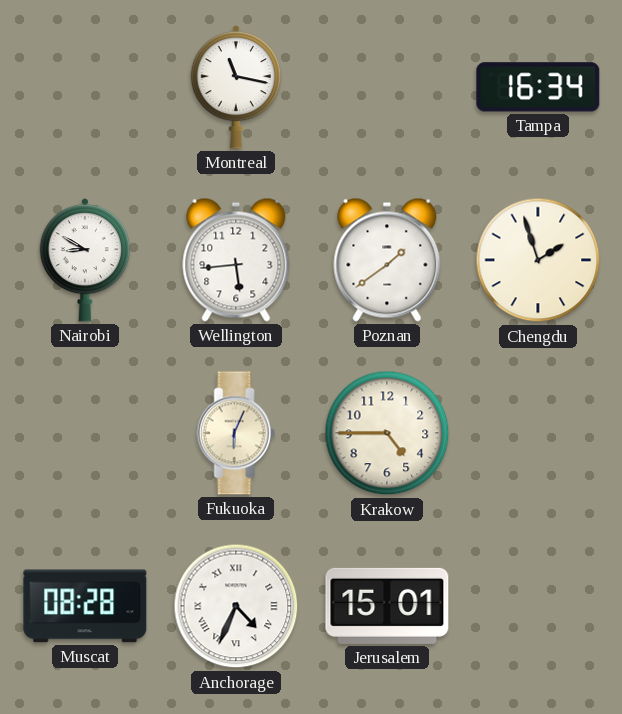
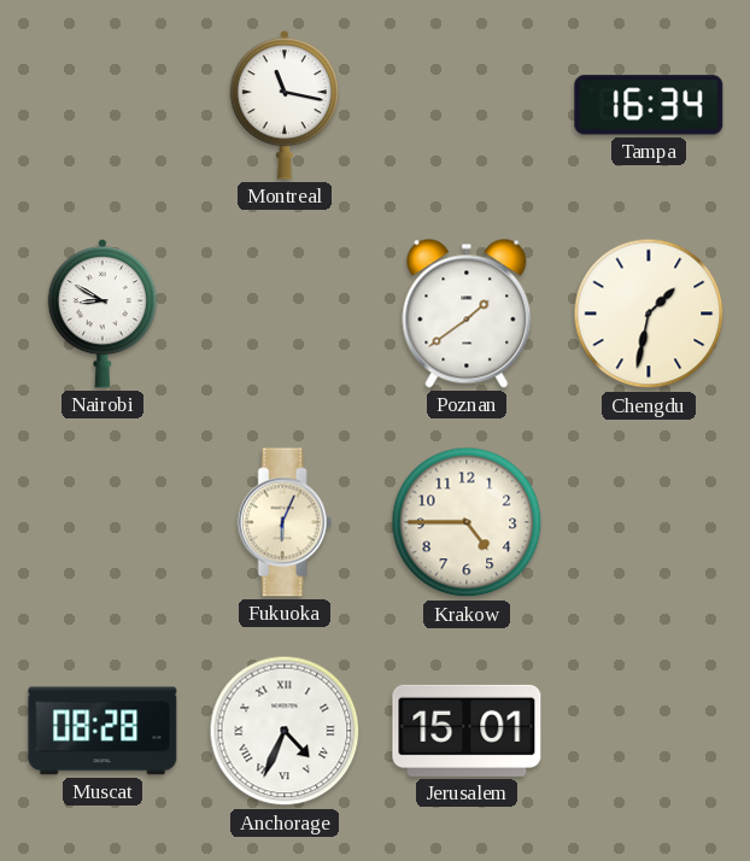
Wellington: 5:44 -> none
Chengdu: 1:57 -> 1:32
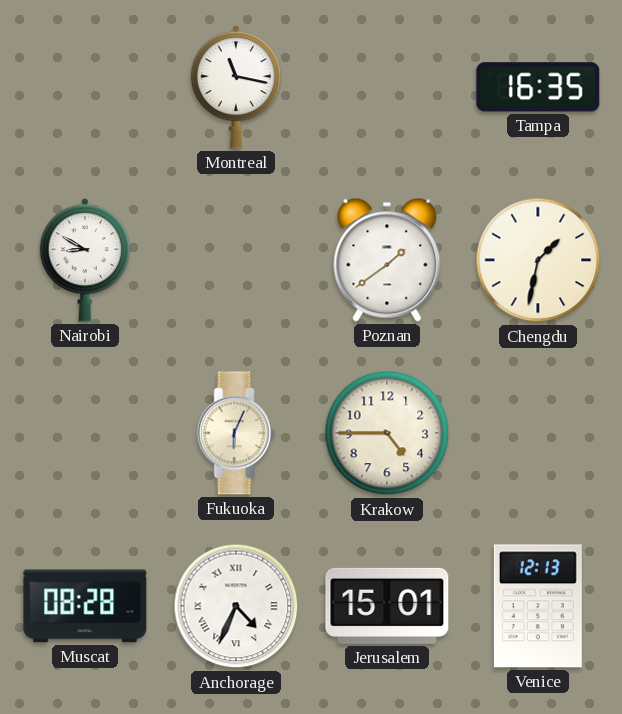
Tampa: 16:34 -> 16:35
Venice: none -> 12:13
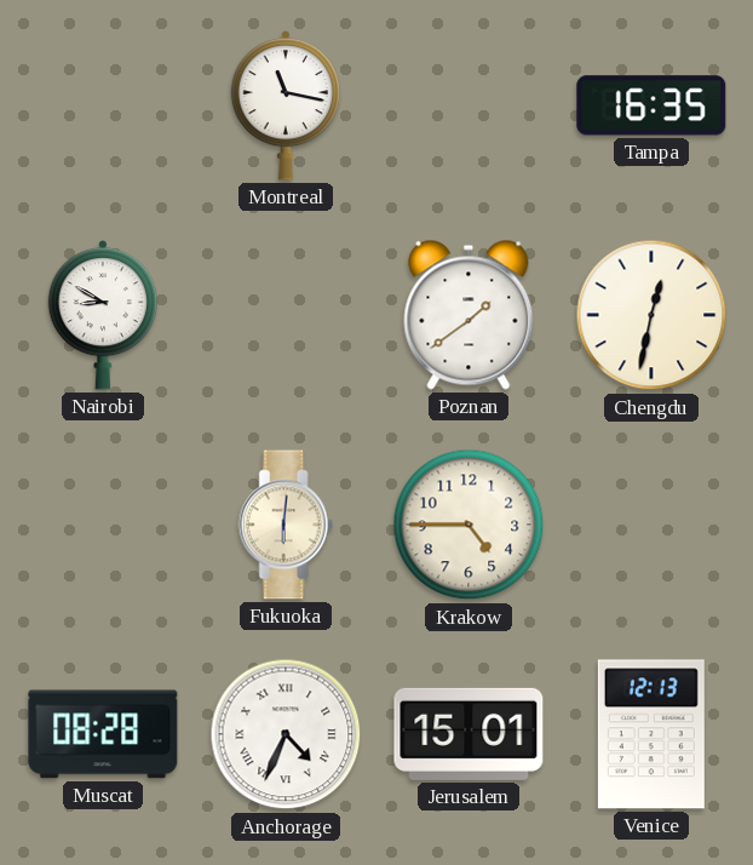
Chengdu: 1:32 -> 12:32
Fukuoka: 6:04 -> 6:01
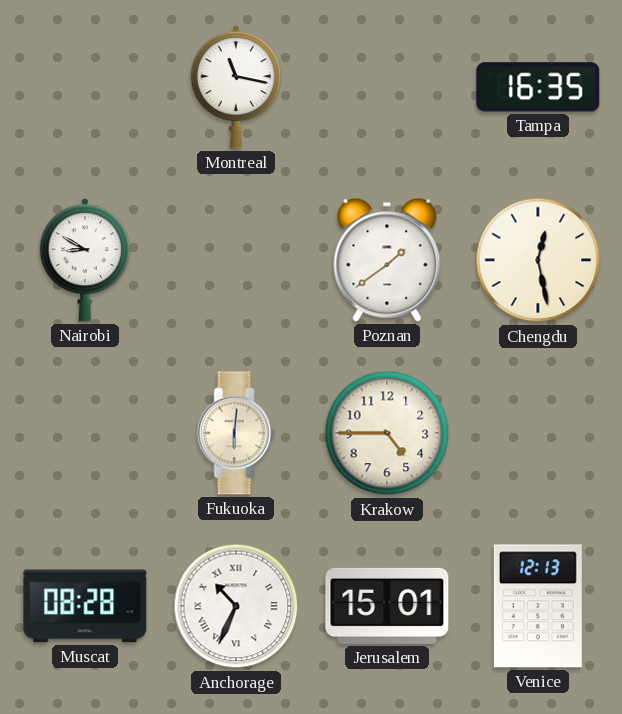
Chengdu: 12:32 -> 12:28
Anchorage: 4:34 -> 10:34
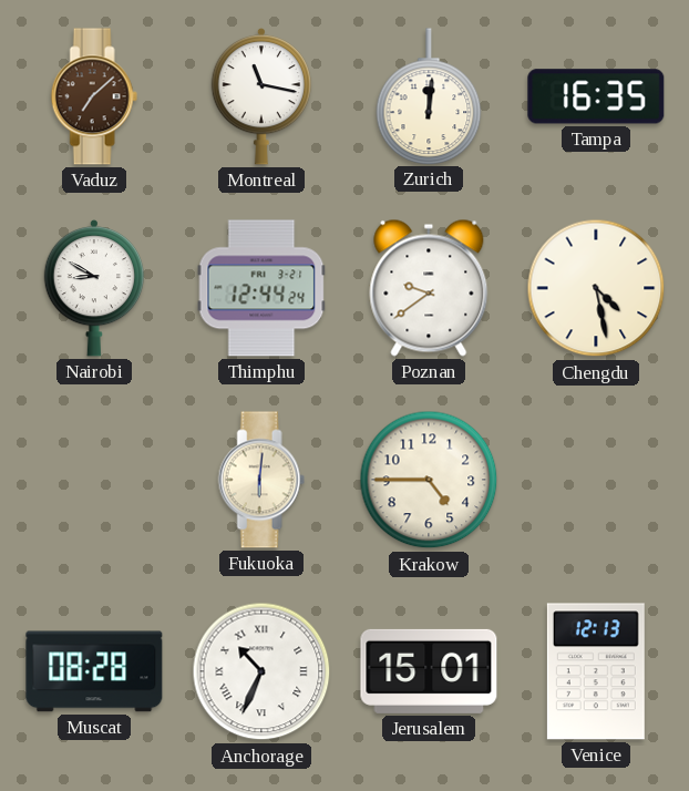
Vaduz: none -> 7:08
Zurich: none -> 12:01
Thimphu: none -> 12:44
Poznan: 1:39 -> 9:39
Chengdu: 12:28 -> 4:28
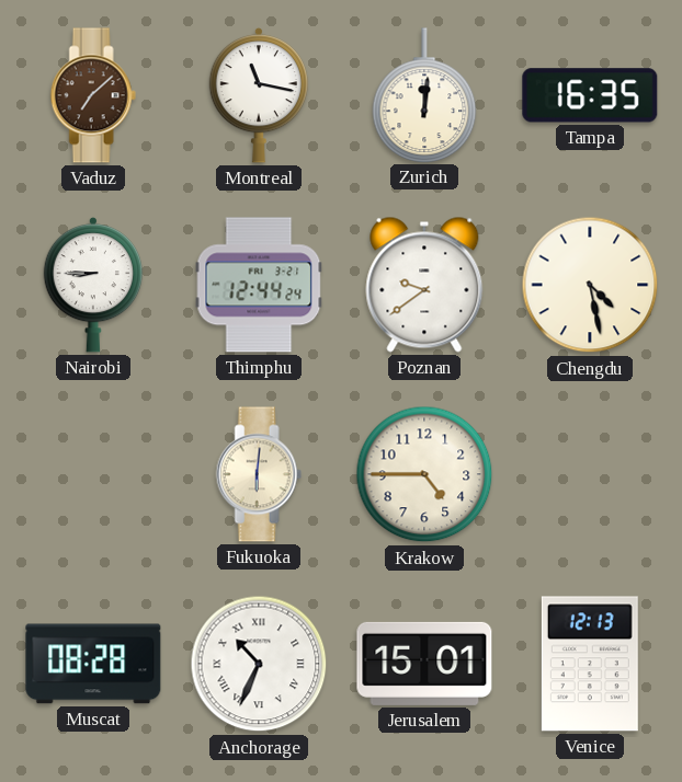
Nairobi: 8:50 -> 8:45
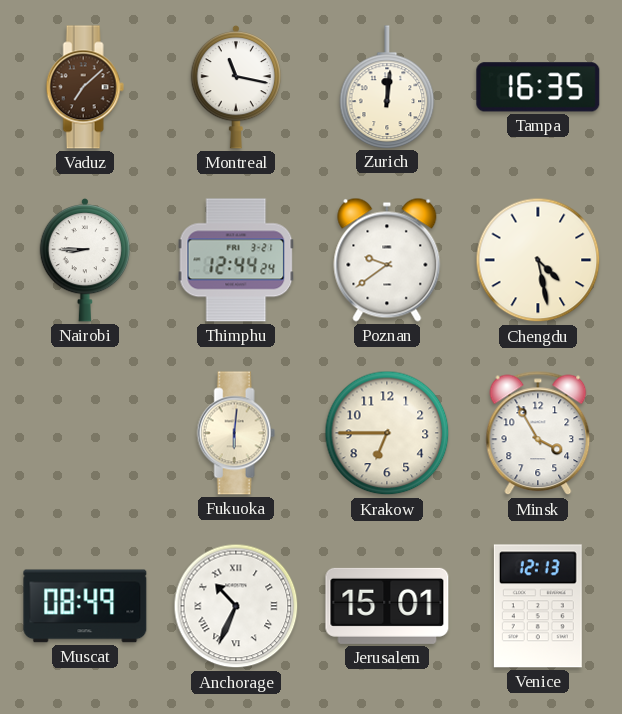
Krakow: 4:45 -> 6:45
Minsk: none -> 3:55
Muscat: 08:28 -> 08:49
